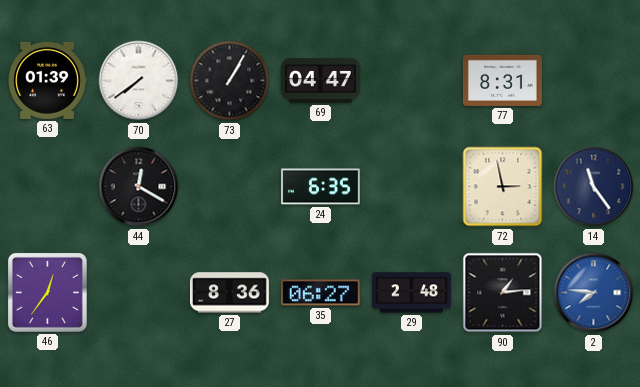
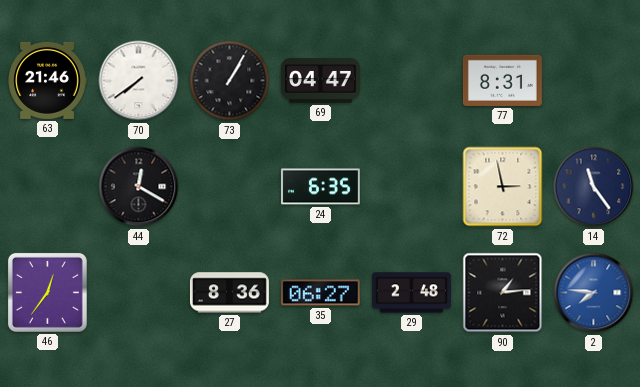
63: 01:39 -> 21:46
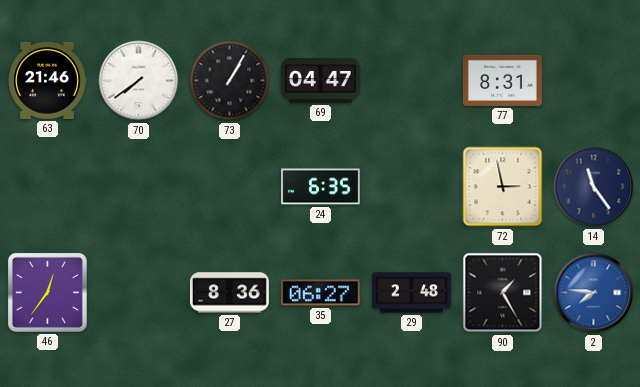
44: 12:20 -> none
90: 1:14 -> 1:25
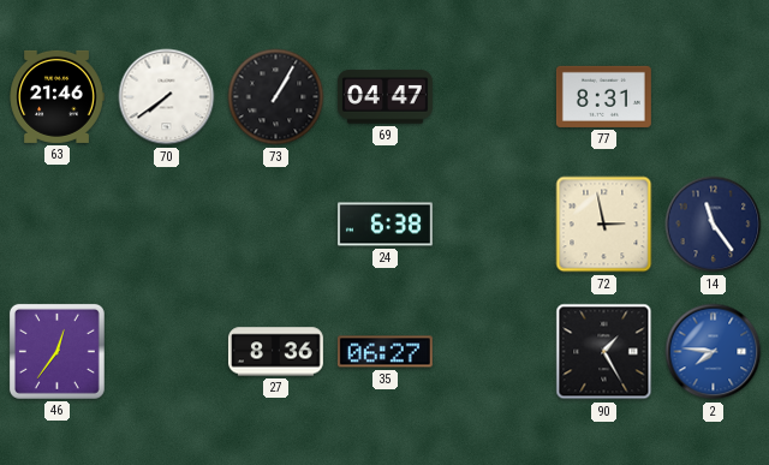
24: 6:35 -> 6:38
29: 2:48 -> none
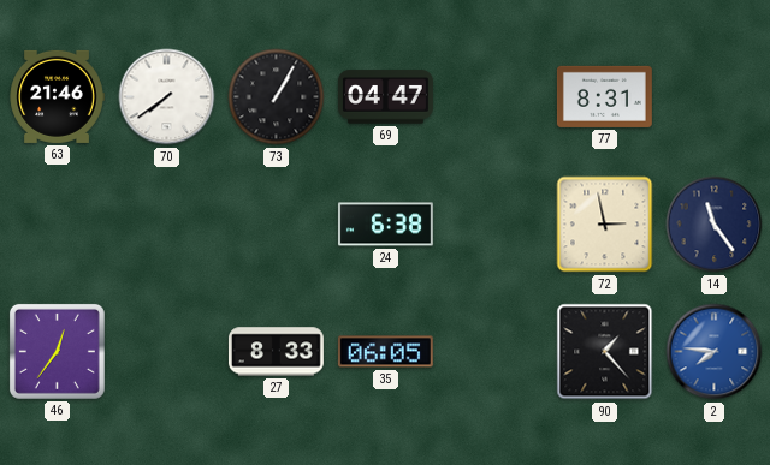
27: 8:36 -> 8:33
35: 06:27 -> 06:05
90: 1:25 -> 1:23
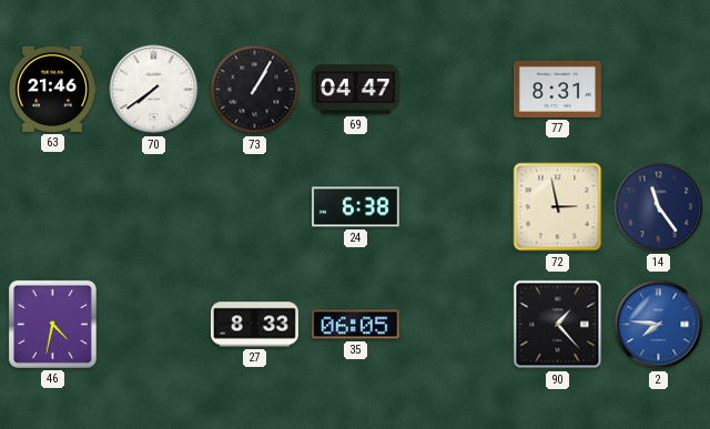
46: 12:36 -> 4:32
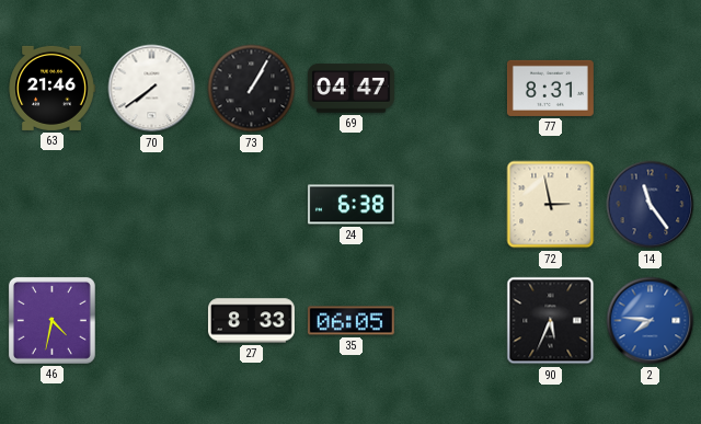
90: 1:23 -> 5:34
